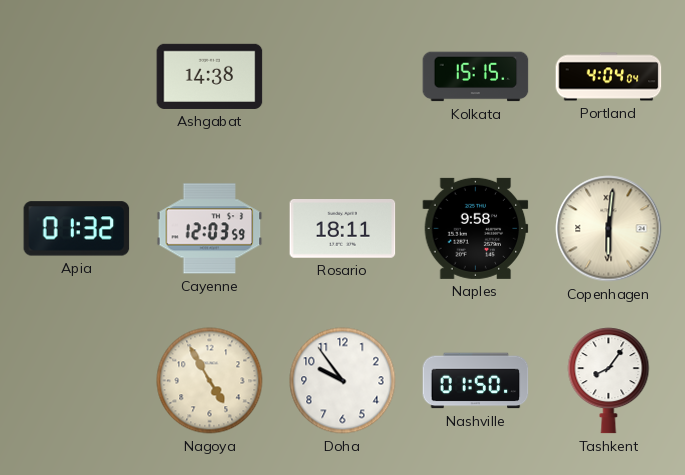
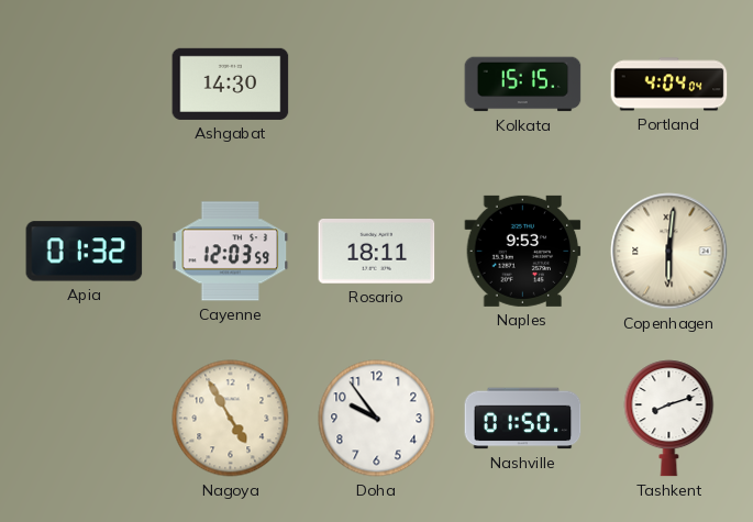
Ashgabat: 14:38 -> 14:30
Naples: 9:58 -> 9:53
Tashkent: 8:06 -> 8:12
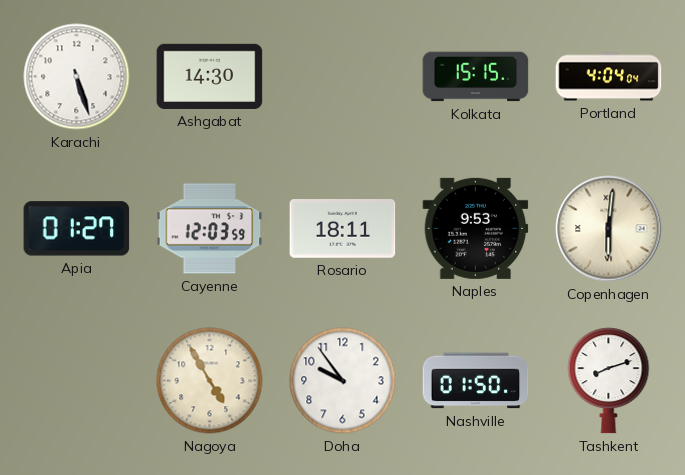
Karachi: none -> 5:27
Apia: 01:32 -> 01:27
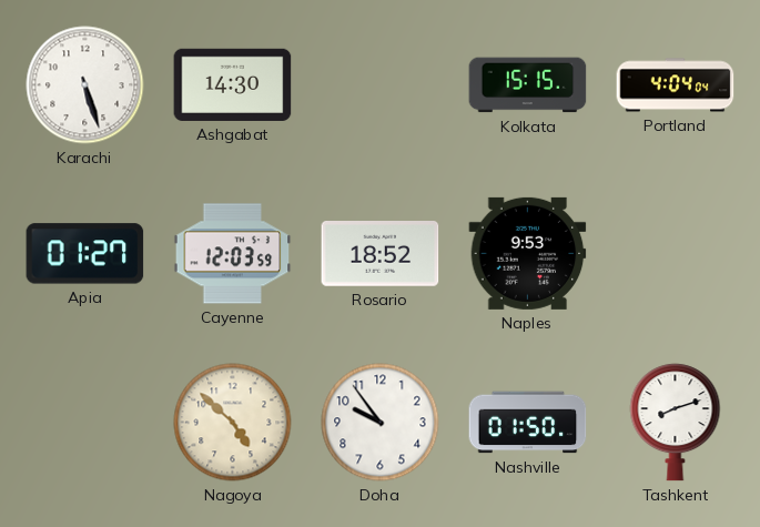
Rosario: 18:11 -> 18:52
Copenhagen: 6:01 -> none
Nagoya: 4:55 -> 4:52
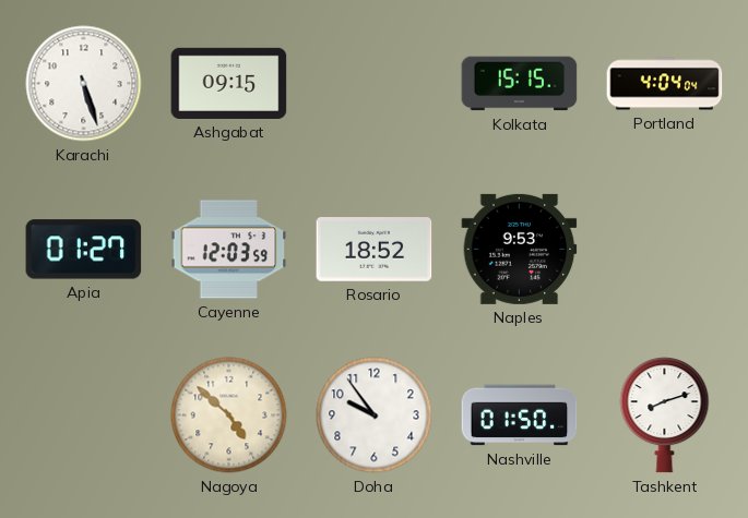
Ashgabat: 14:30 -> 09:15
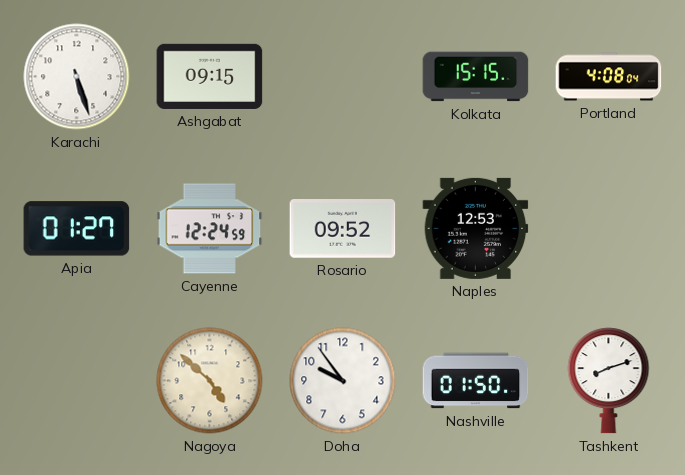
Portland: 4:04 -> 4:08
Cayenne: 12:03 -> 12:24
Rosario: 18:52 -> 09:52
Naples: 9:53 -> 12:53
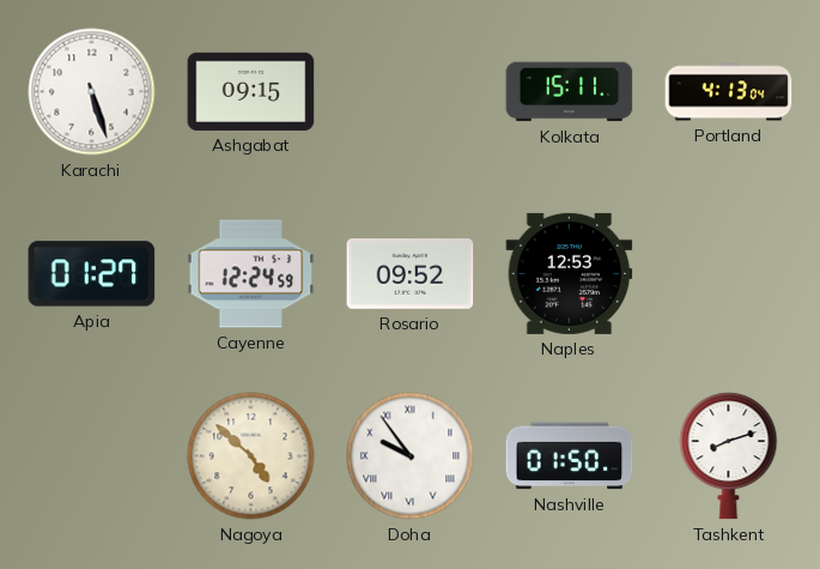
Kolkata: 15:15 -> 15:11
Portland: 4:08 -> 4:13
Doha numerals: Arabic -> Roman
